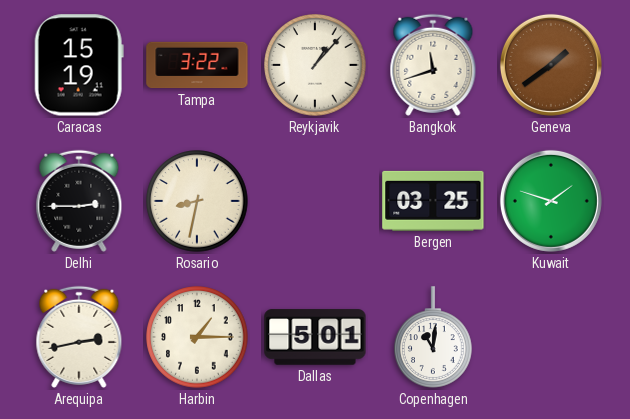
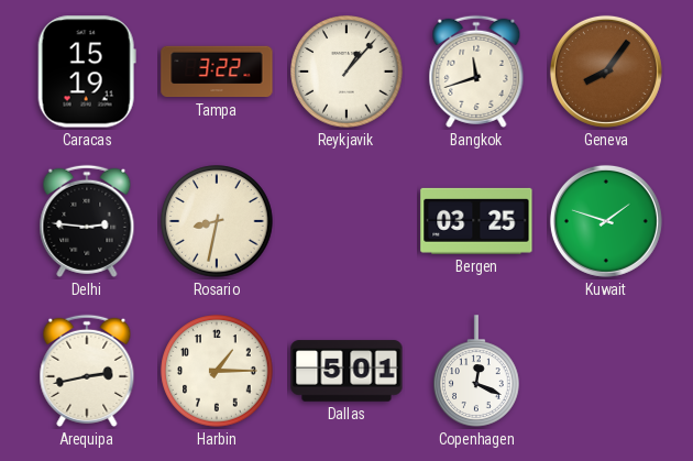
Geneva: 1:39 -> 8:06
Delhi: 2:45 -> 2:46
Copenhagen: 11:01 -> 12:19
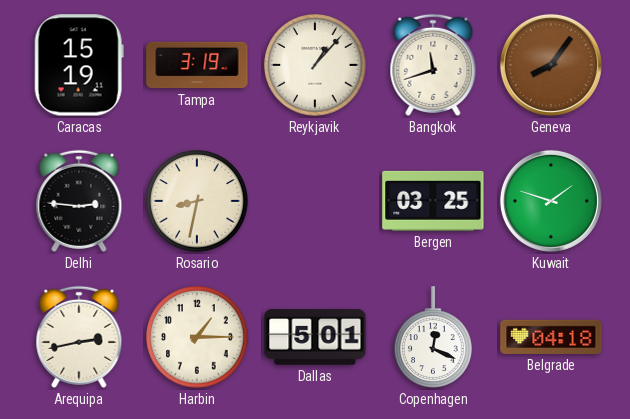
Tampa: 3:22 -> 3:19
Belgrade: none -> 04:18
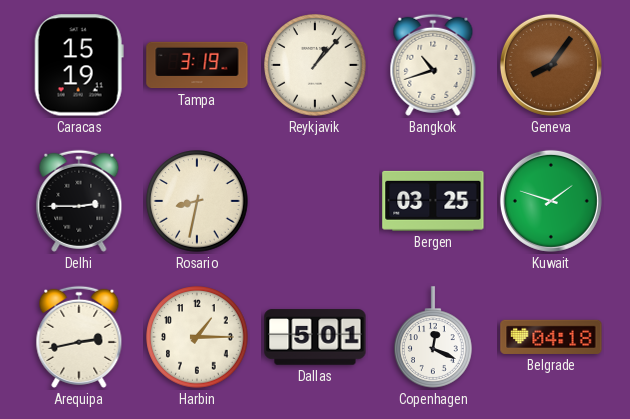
Bangkok: 11:42 -> 10:42
Delhi: 2:46 -> 2:45
